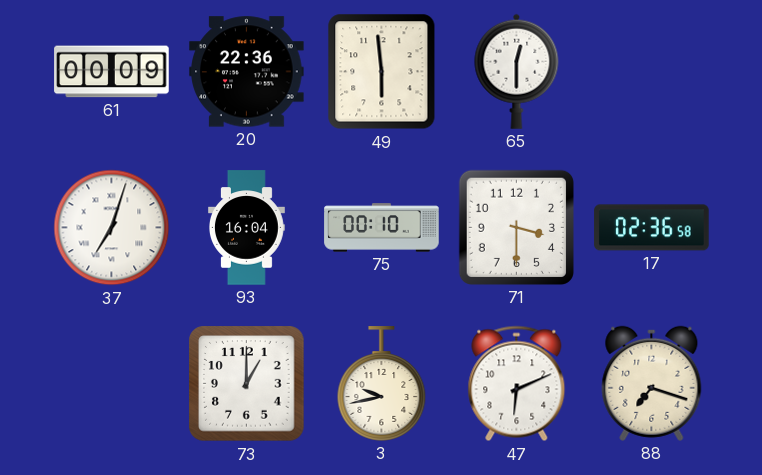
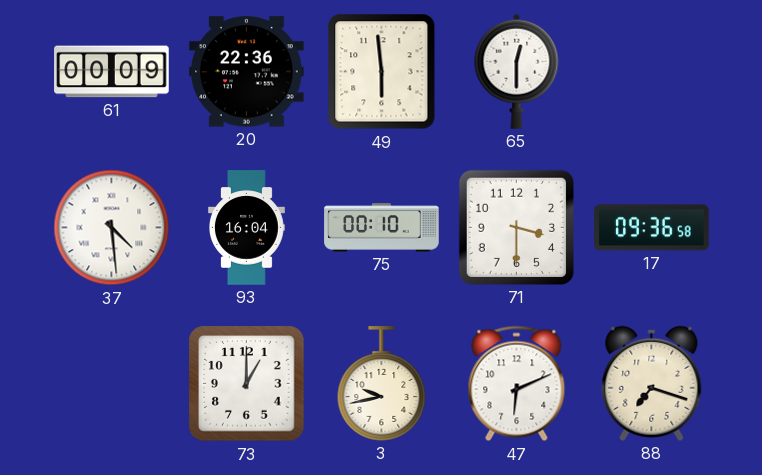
37: 7:03 -> 4:29
17: 02:36 -> 09:36
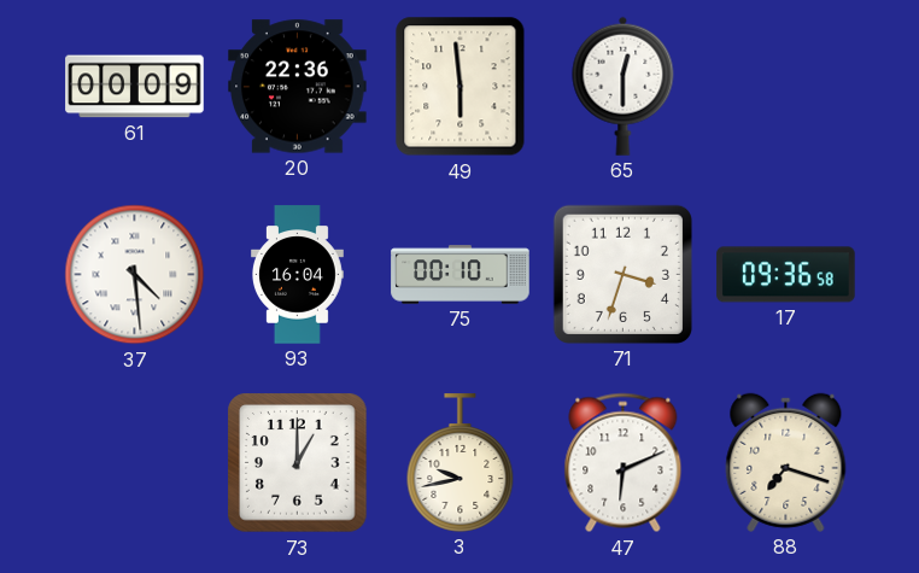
71: 3:30 -> 3:33
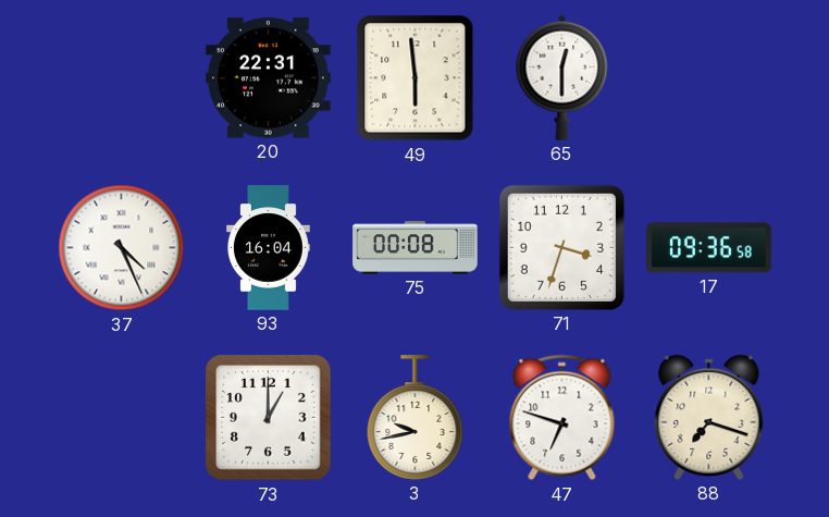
61: 00:09 -> none
20: 22:36 -> 22:31
37: 4:29 -> 4:26
75: 00:10 -> 00:08
47: 6:11 -> 6:48
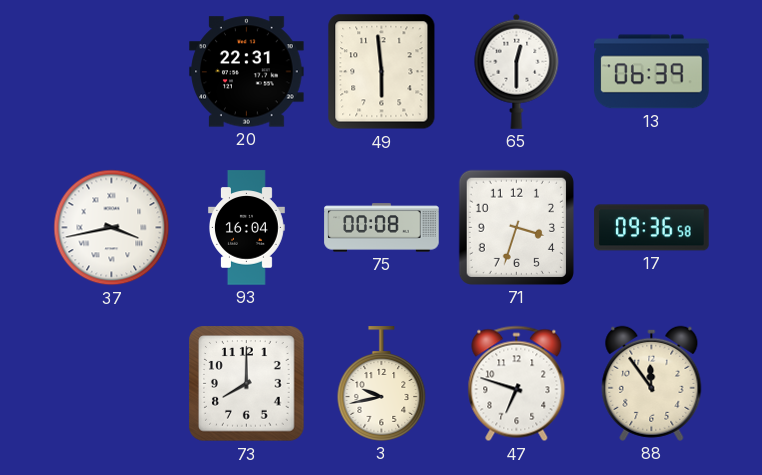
13: none -> 06:39
37: 4:26 -> 3:43
73: 1:00 -> 8:00
88: 7:18 -> 11:54
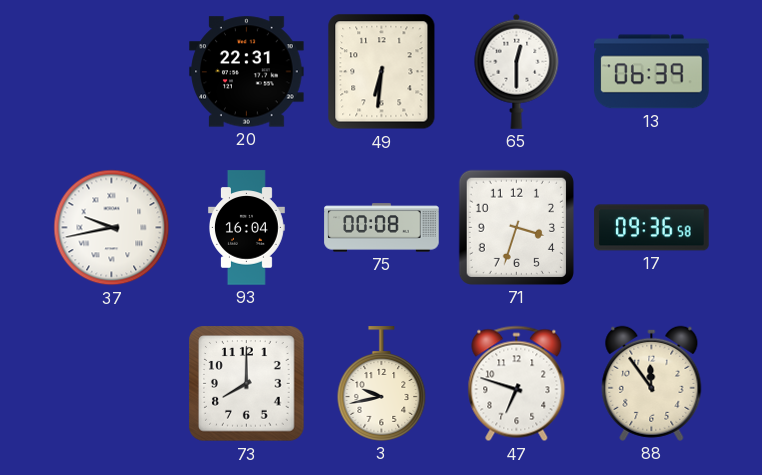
49: 5:59 -> 6:31
37: 3:43 -> 9:43
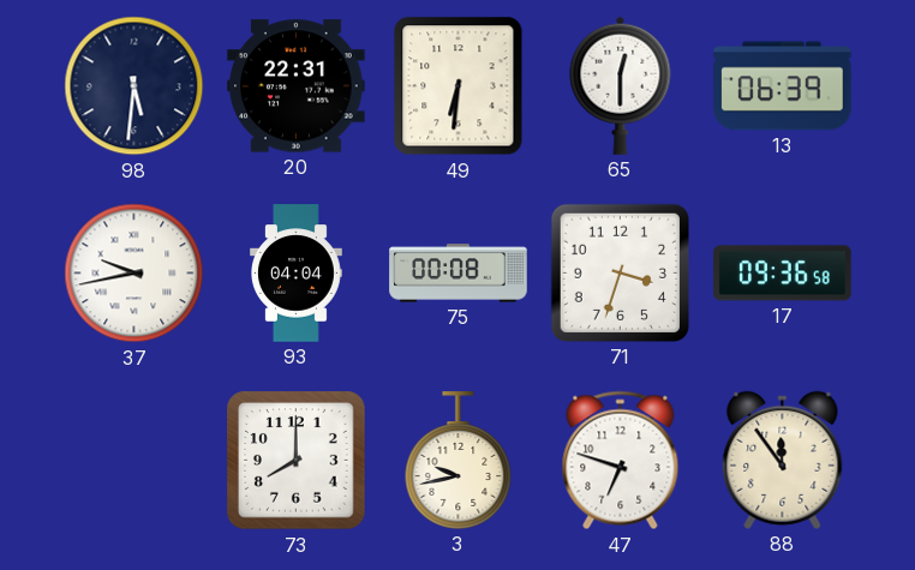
98: none -> 5:31
93: 16:04 -> 04:04
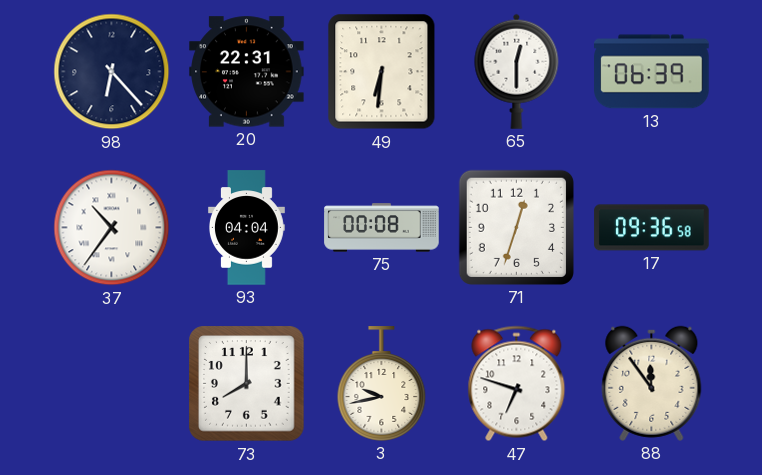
98: 5:31 -> 6:23
37: 9:43 -> 10:36
71: 3:33 -> 12:33
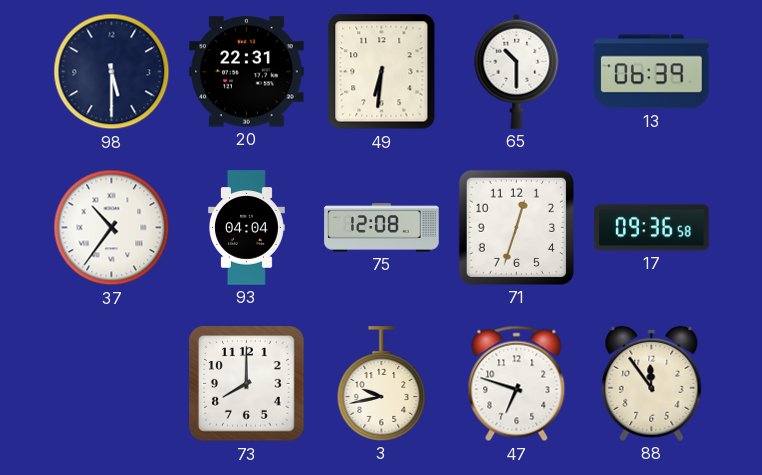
98: 6:23 -> 5:30
65: 12:30 -> 10:30
75: 00:08 -> 12:08
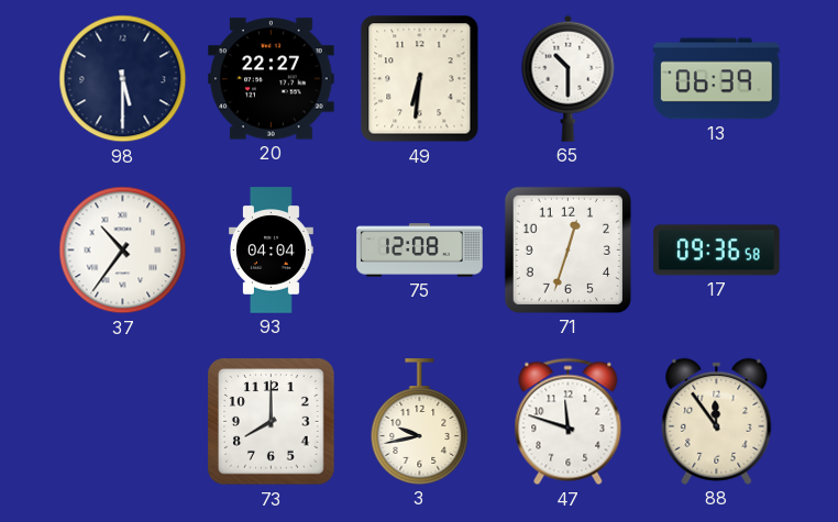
20: 22:31 -> 22:27
47: 6:48 -> 11:48
